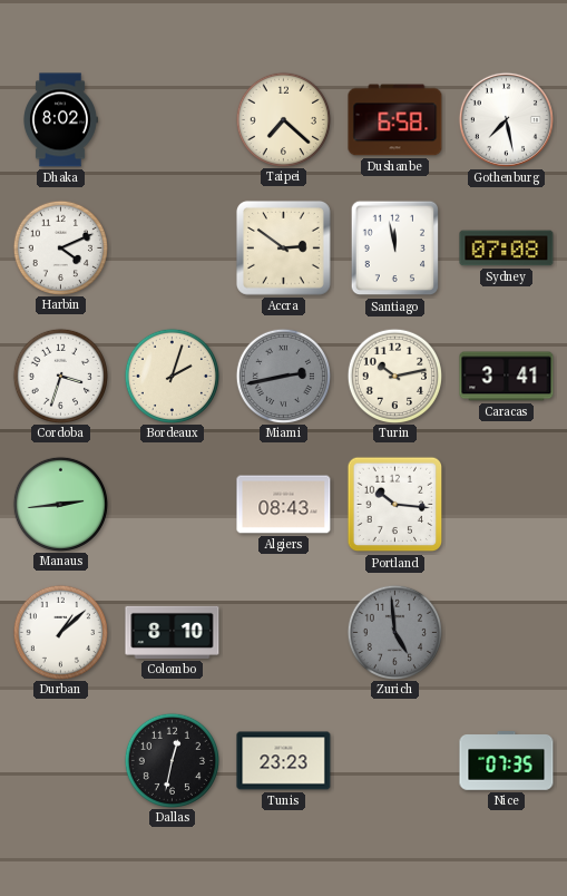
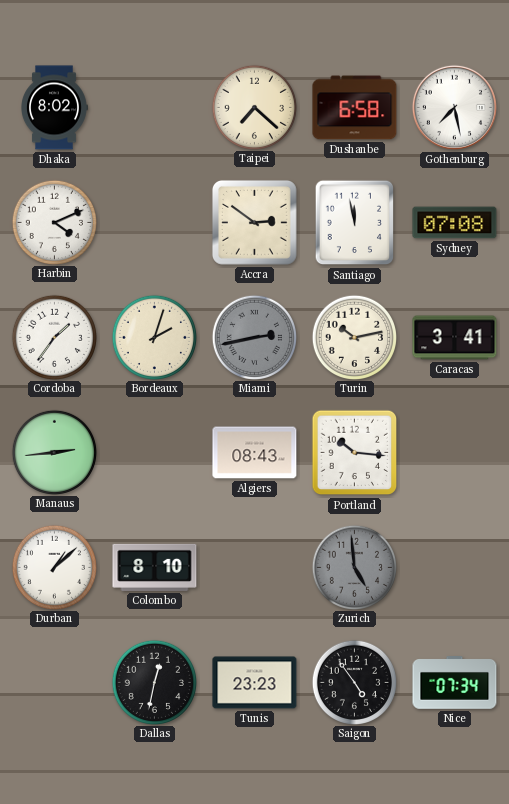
Cordoba: 3:33 -> 1:36
Saigon: none -> 4:54
Nice: 07:35 -> 07:34
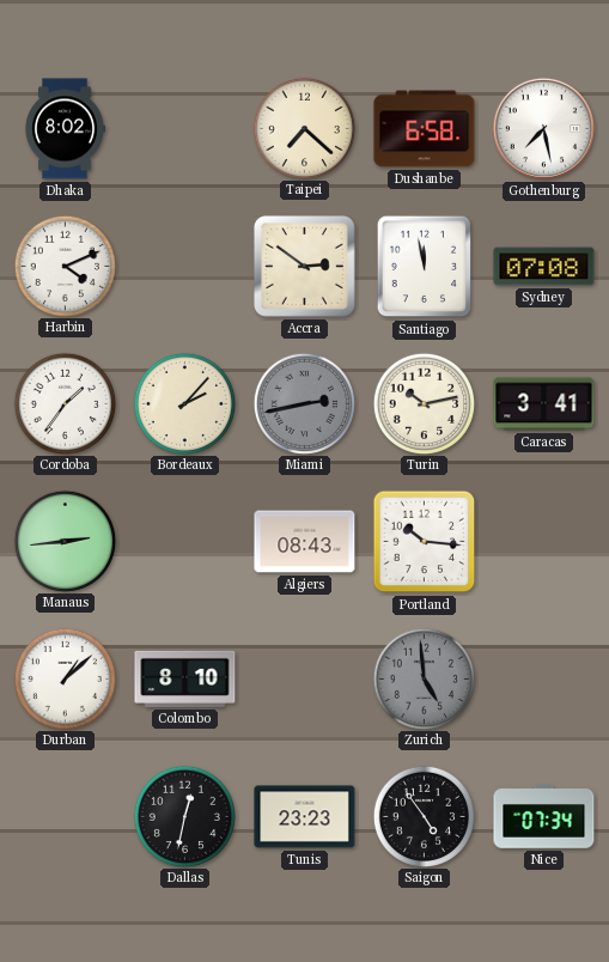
Bordeaux: 2:03 -> 2:07
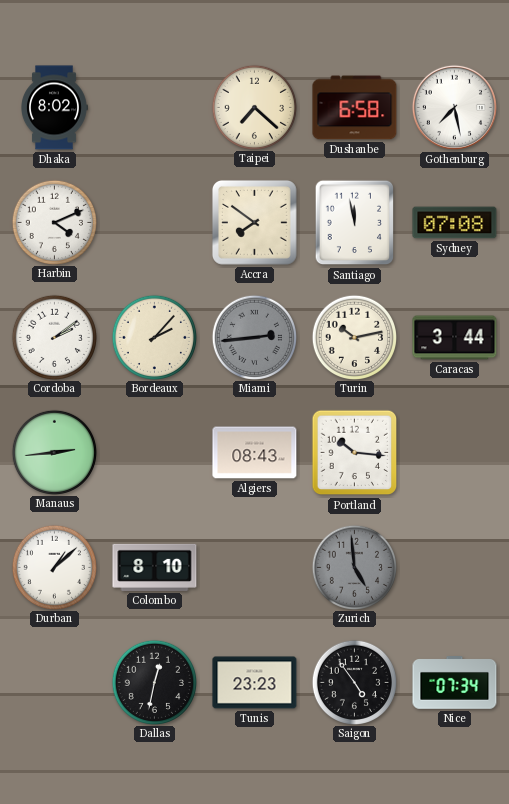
Accra: 2:51 -> 7:51
Cordoba: 1:36 -> 2:09
Miami: 2:43 -> 2:44
Caracas: 3:41 -> 3:44
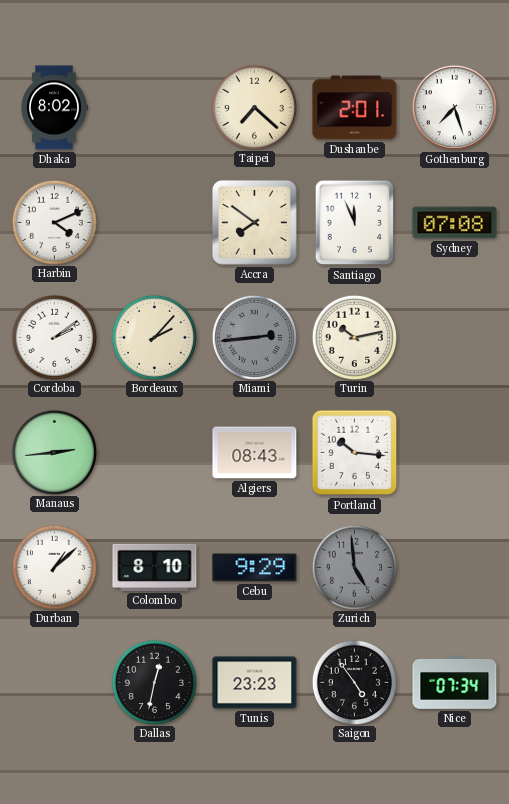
Dushanbe: 6:58 -> 2:01
Gothenburg: 7:28 -> 7:27
Santiago: 11:58 -> 11:56
Caracas: 3:44 -> none
Cebu: none -> 9:29
